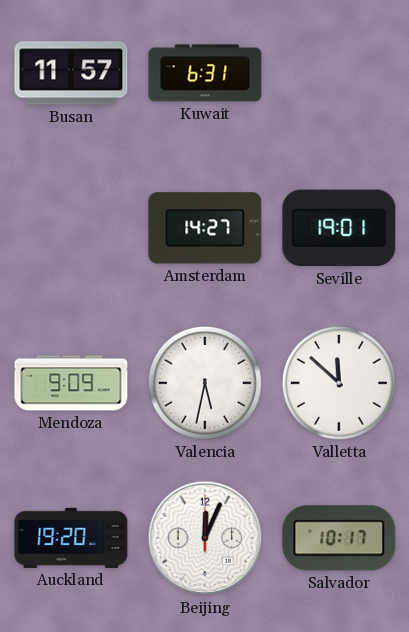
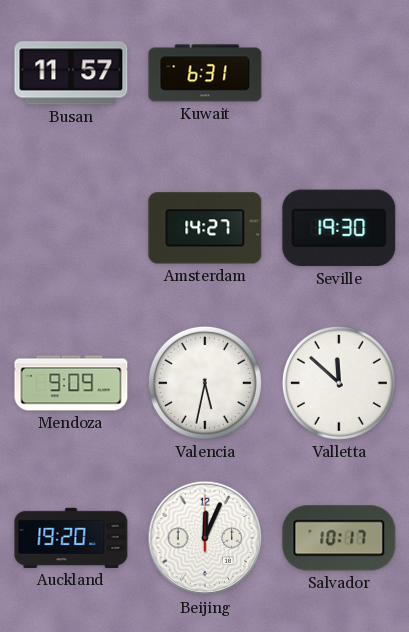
Seville: 19:01 -> 19:30
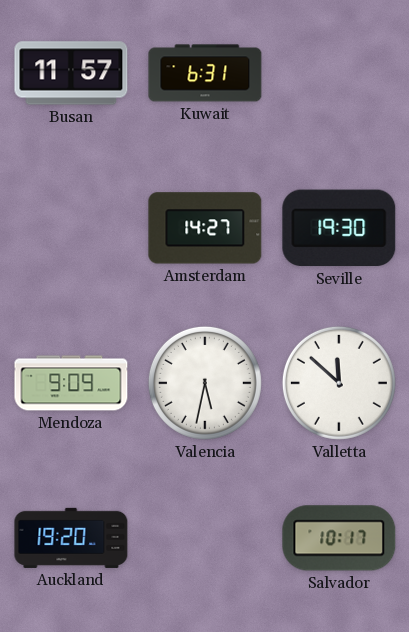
Beijing: 12:04 -> none
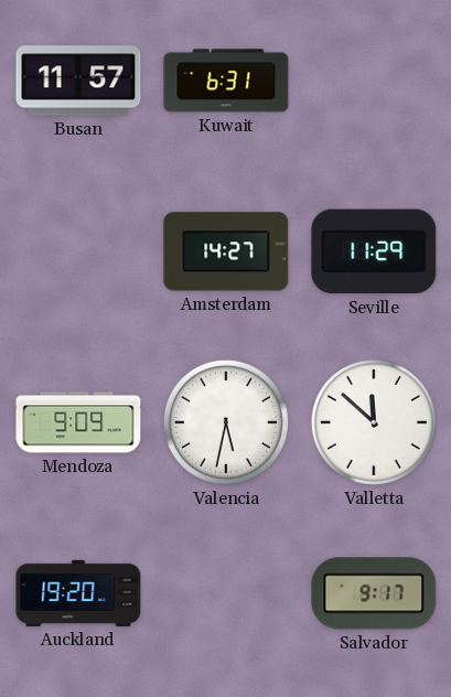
Seville: 19:30 -> 11:29
Salvador: 10:17 -> 9:17
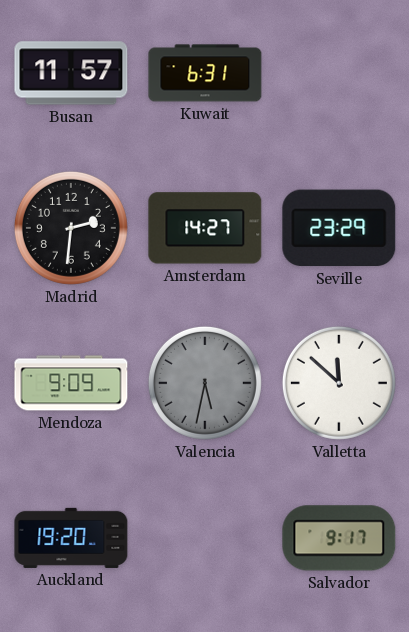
Madrid: none -> 2:31
Seville: 11:29 -> 23:29
Valencia dial: white -> grey
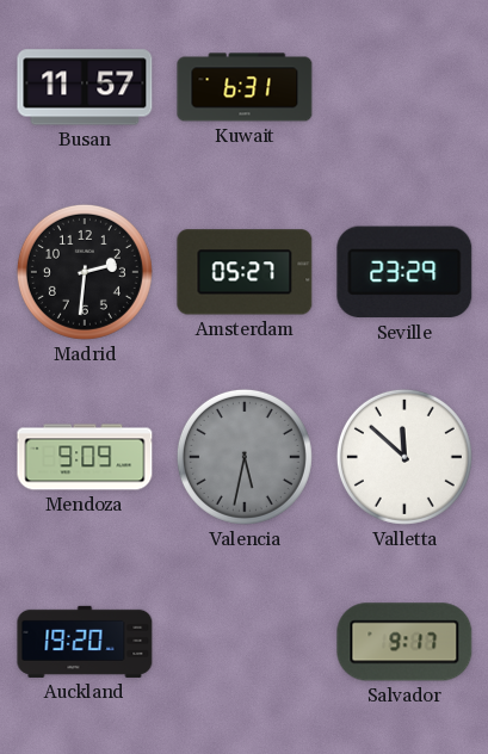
Amsterdam: 14:27 -> 05:27
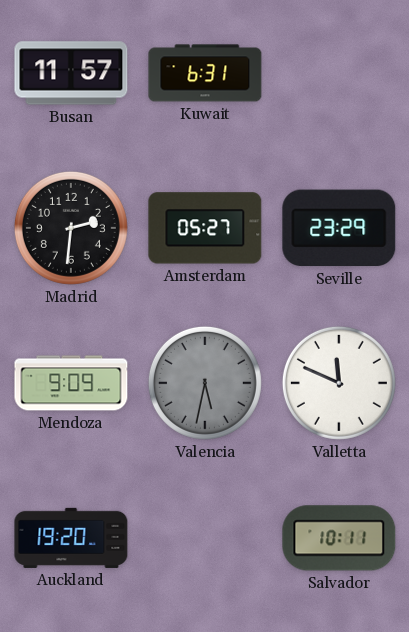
Valletta: 11:52 -> 11:49
Salvador: 9:17 -> 10:11
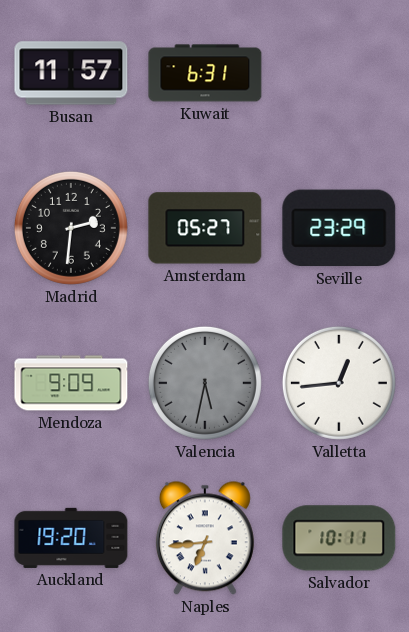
Valletta: 11:49 -> 12:44
Naples: none -> 6:44
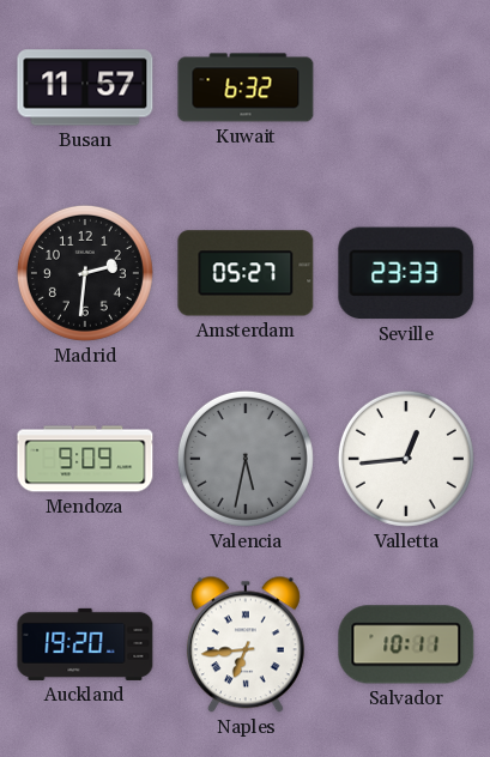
Kuwait: 6:31 -> 6:32
Seville: 23:29 -> 23:33
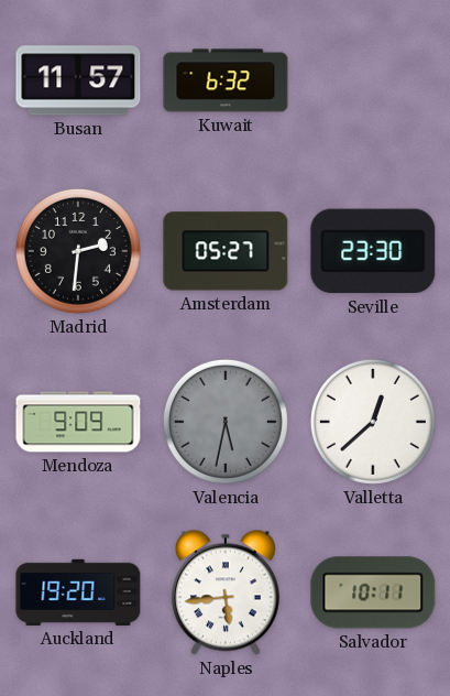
Seville: 23:33 -> 23:30
Valletta: 12:44 -> 12:38
Naples: 6:44 -> 5:44
